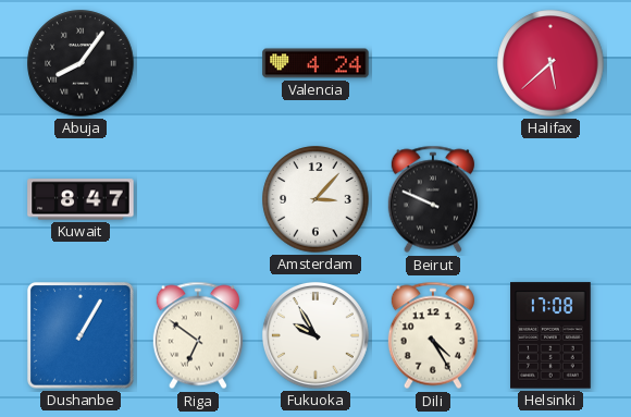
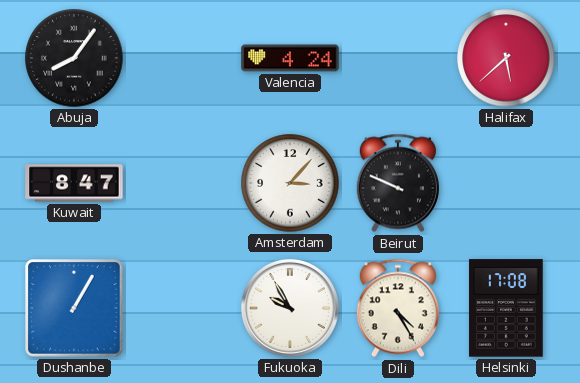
Riga: 6:51 -> none
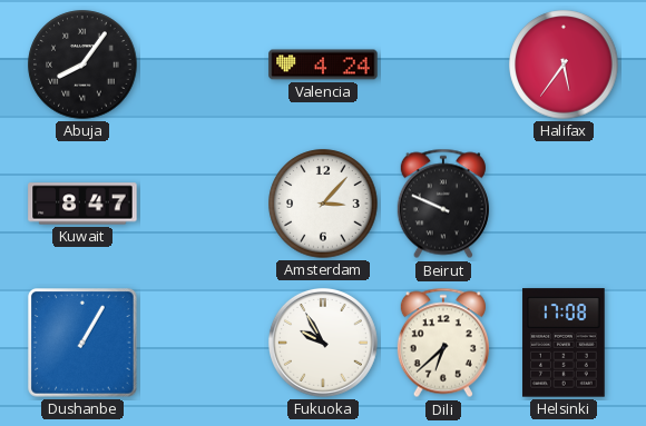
Halifax: 5:38 -> 5:36
Dili: 4:25 -> 6:38
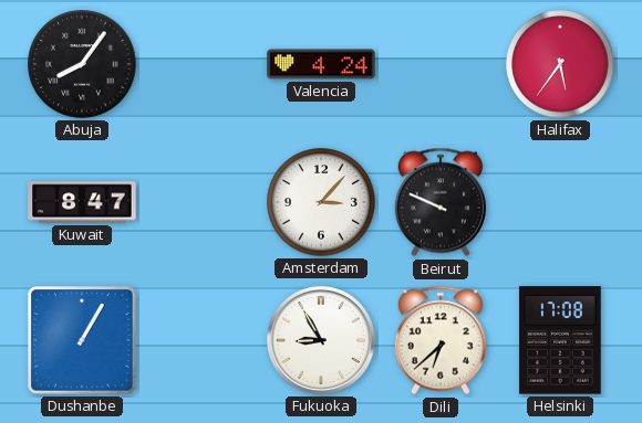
Fukuoka: 9:55 -> 8:55
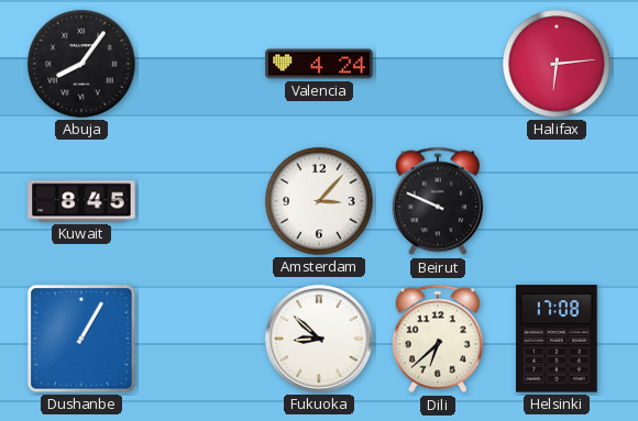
Halifax: 5:36 -> 6:14
Kuwait: 8:47 -> 8:45
Fukuoka: 8:55 -> 8:52
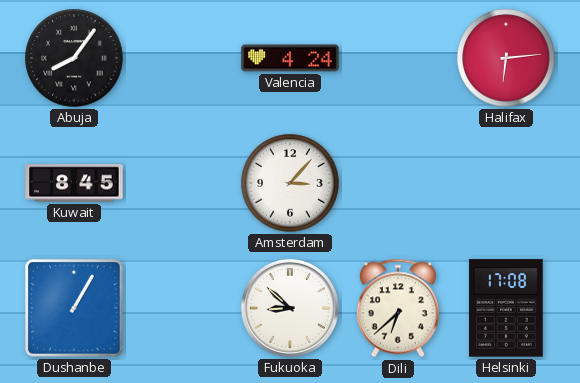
Beirut: 9:49 -> none
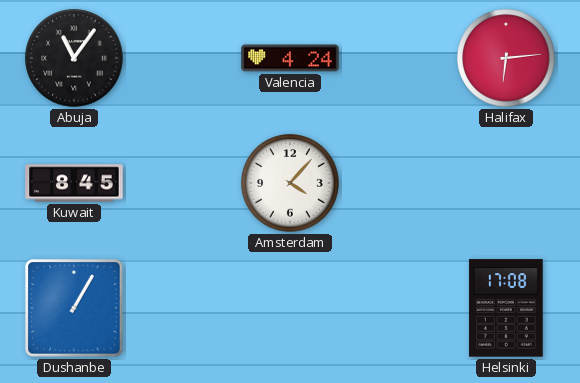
Abuja: 8:06 -> 11:06
Amsterdam: 3:07 -> 4:07
Fukuoka: 8:52 -> none
Dili: 6:38 -> none
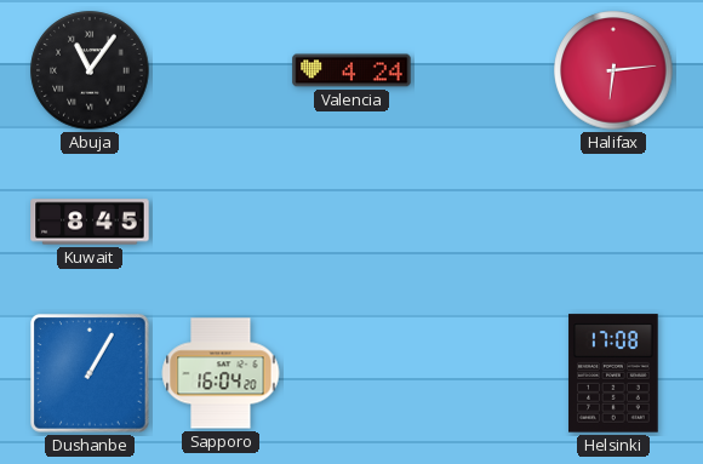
Amsterdam: 4:07 -> none
Sapporo: none -> 16:04
